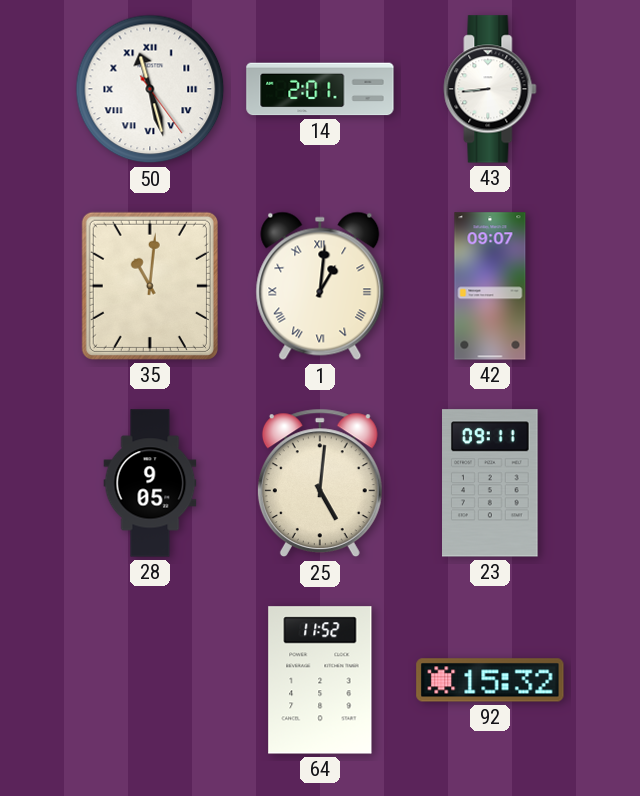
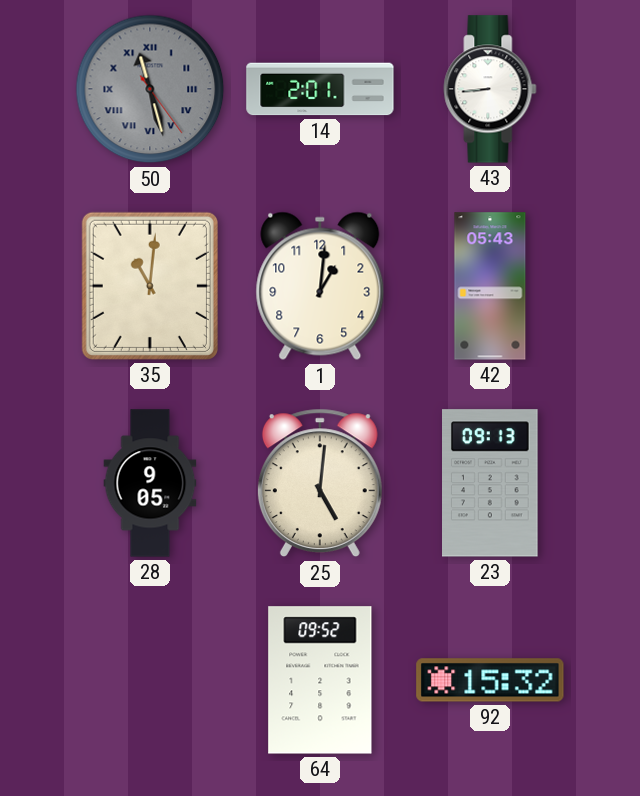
50 dial: white -> grey
1 numerals: Roman -> Arabic
42: 09:07 -> 05:43
23: 09:11 -> 09:13
64: 11:52 -> 09:52
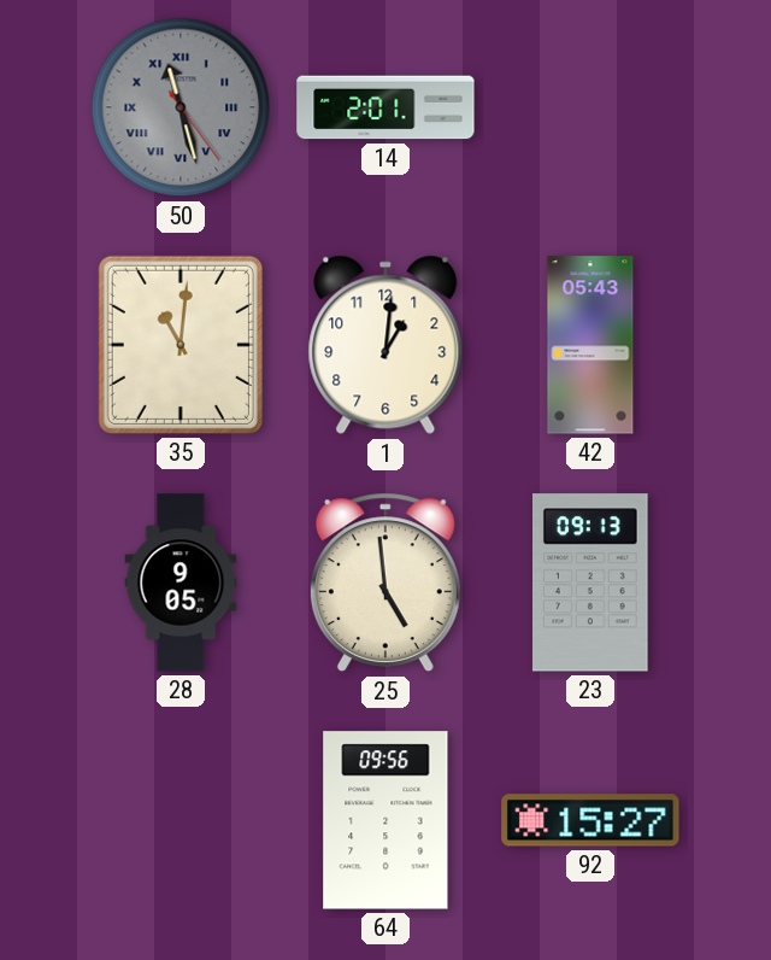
43: 8:44 -> none
25: 5:01 -> 4:59
64: 09:52 -> 09:56
92: 15:32 -> 15:27
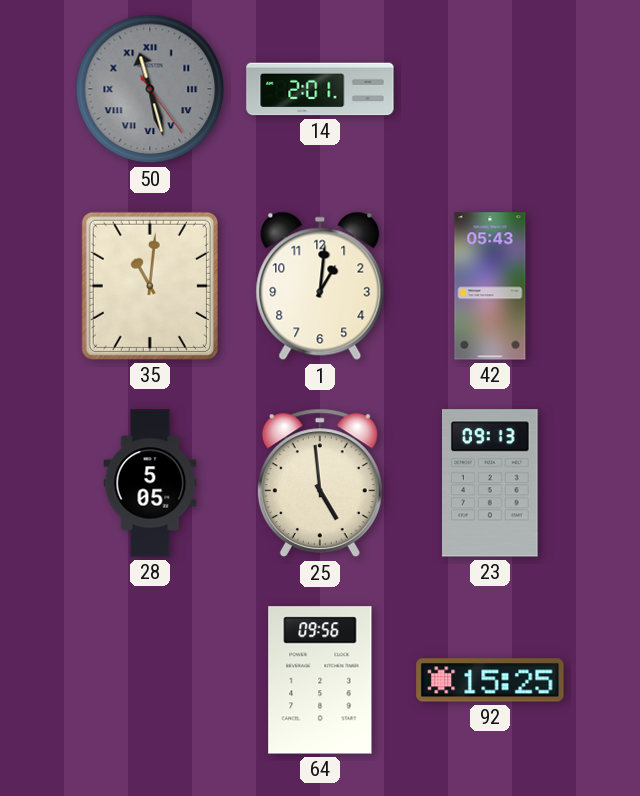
28: 9:05 -> 5:05
92: 15:27 -> 15:25
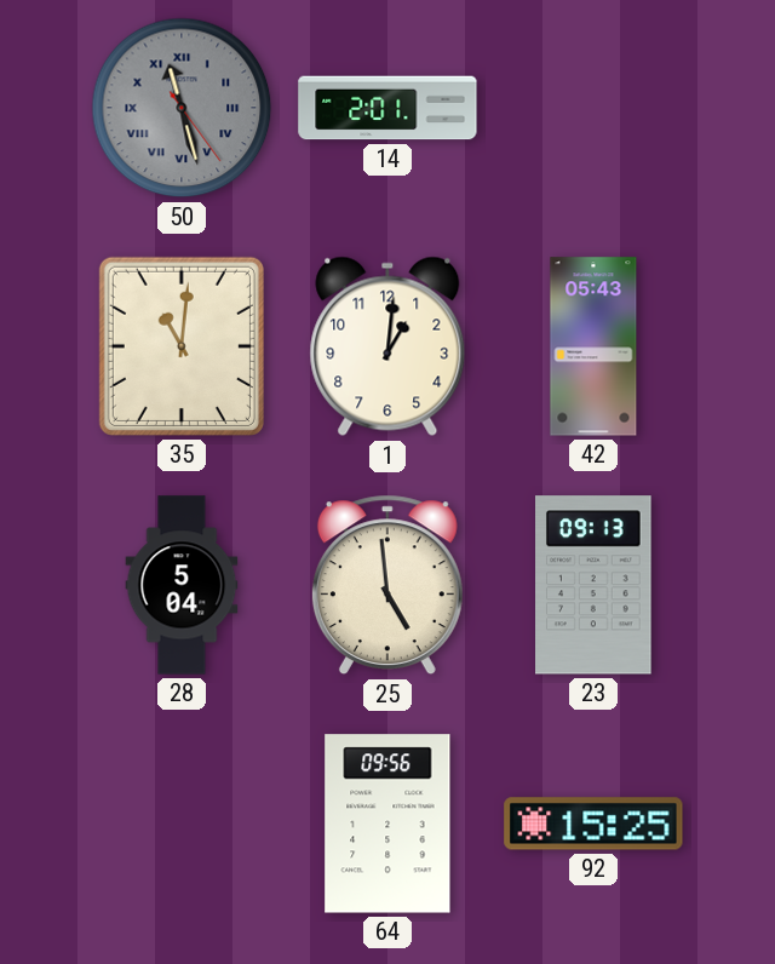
28: 5:05 -> 5:04
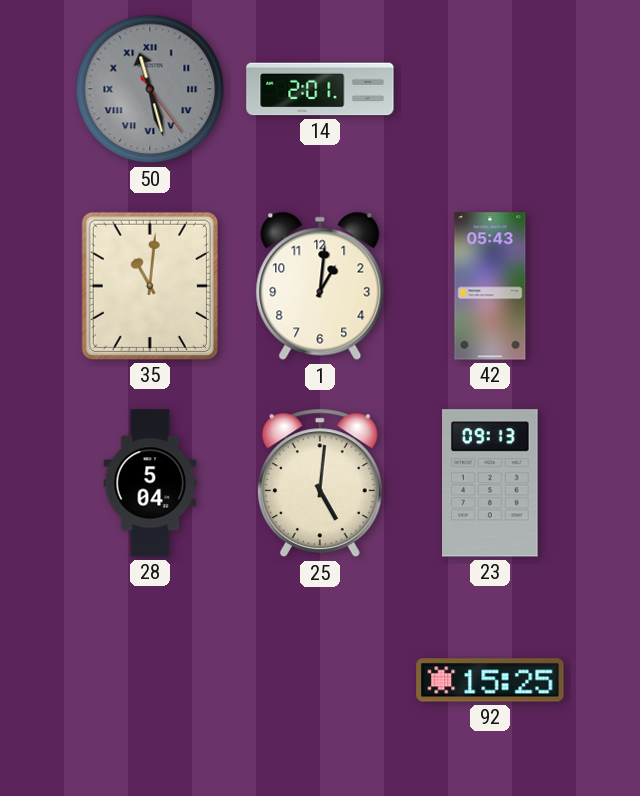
25: 4:59 -> 5:01
64: 09:56 -> none
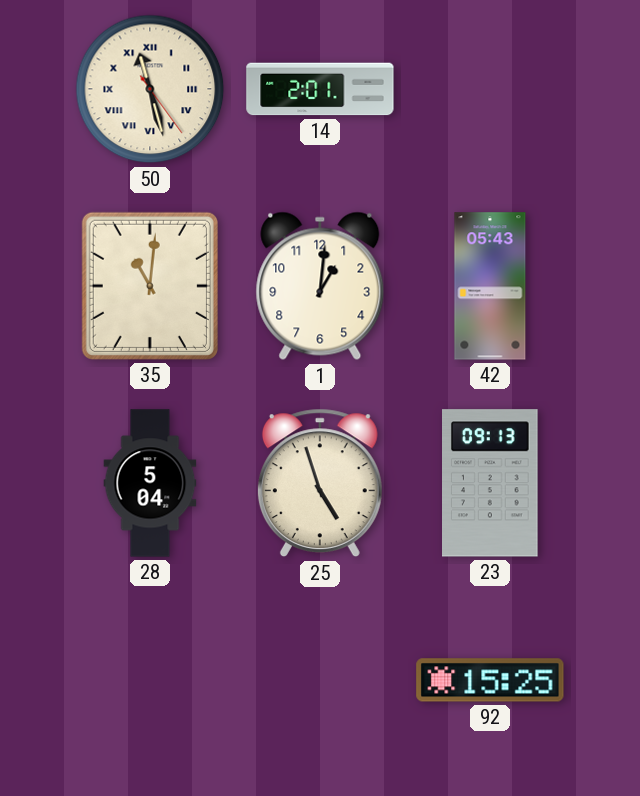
50 dial: grey -> cream
25: 5:01 -> 4:57
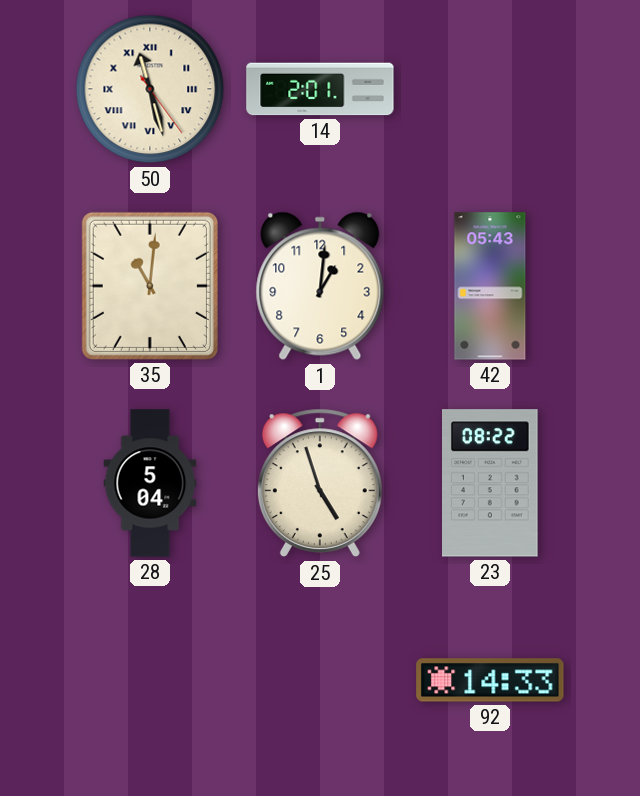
23: 09:13 -> 08:22
92: 15:25 -> 14:33
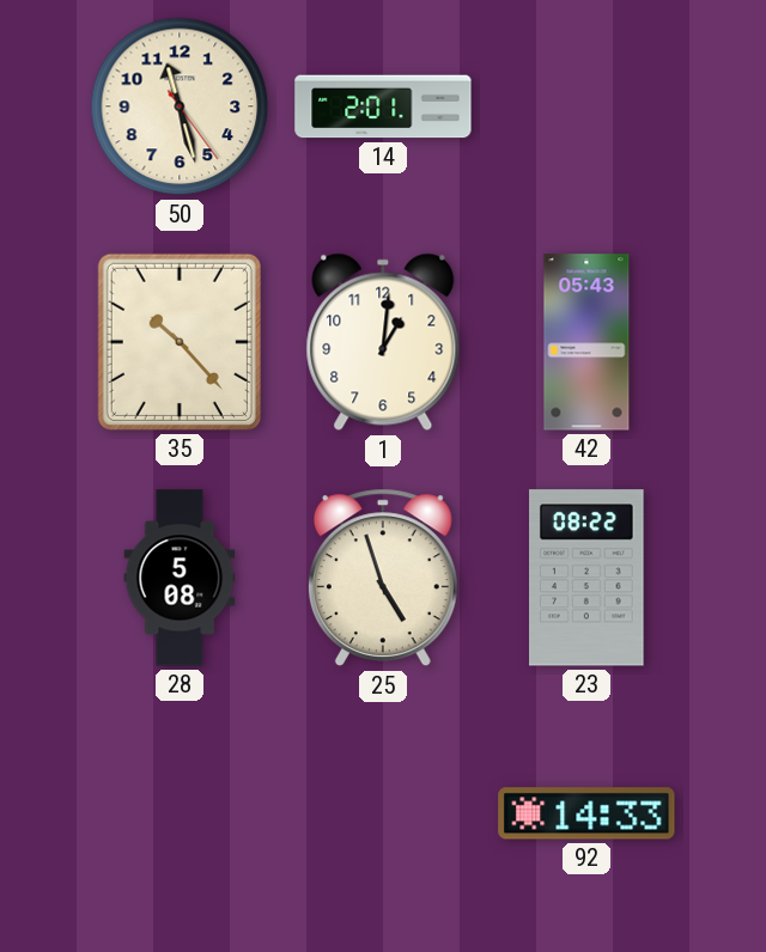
50 numerals: Roman -> Arabic
35: 11:01 -> 10:23
28: 5:04 -> 5:08
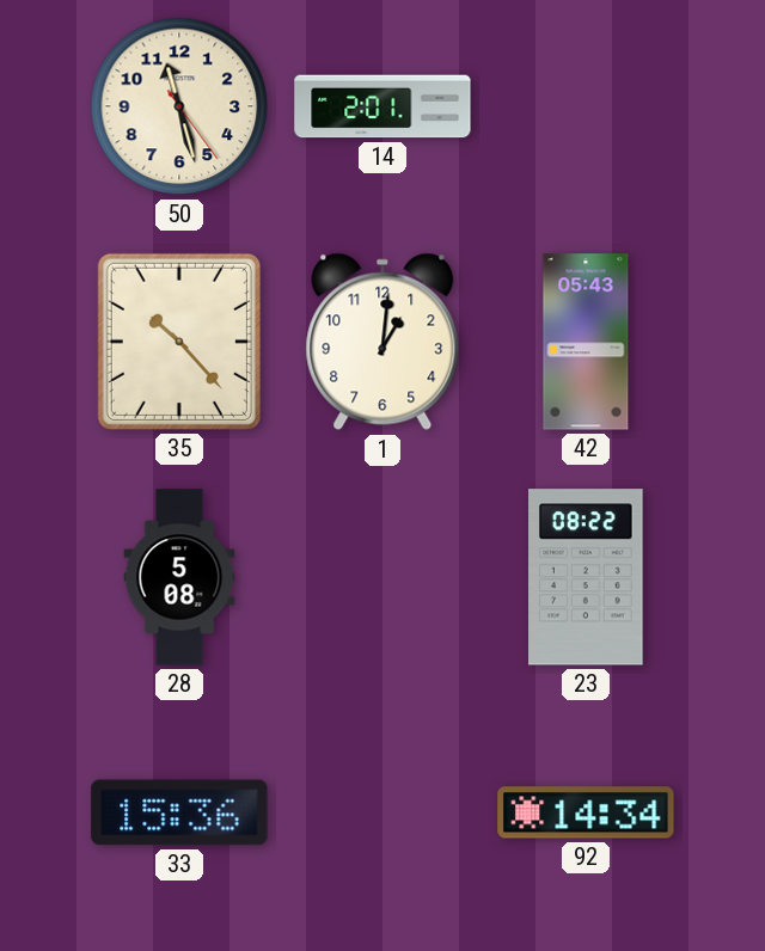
25: 4:57 -> none
33: none -> 15:36
92: 14:33 -> 14:34
